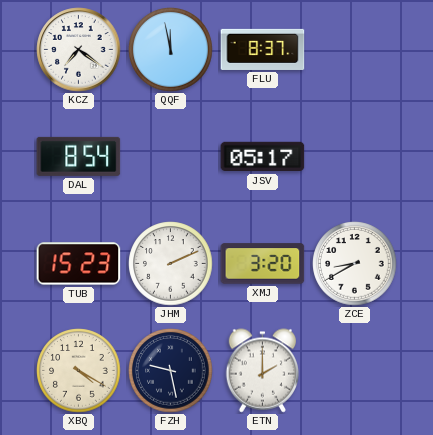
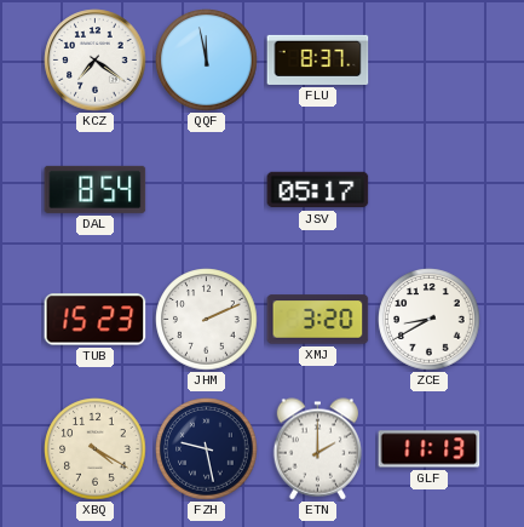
GLF: none -> 11:13
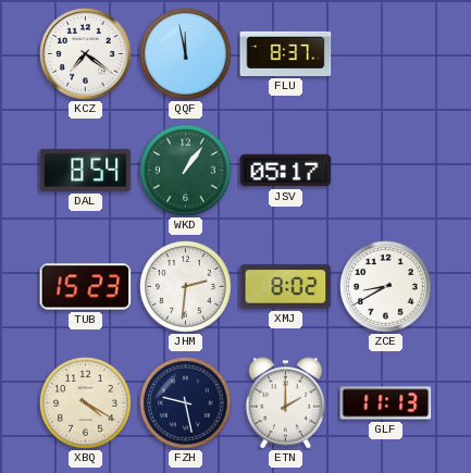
WKD: none -> 1:06
JHM: 2:11 -> 2:31
XMJ: 3:20 -> 8:02
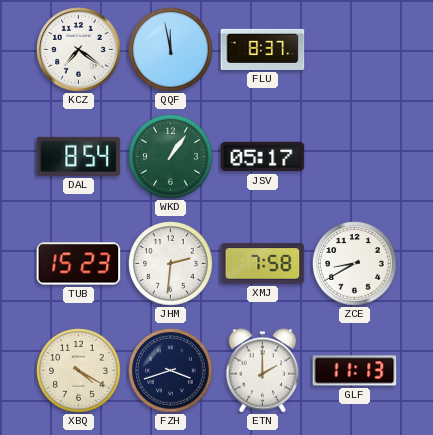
XMJ: 8:02 -> 7:58
FZH: 9:28 -> 3:42
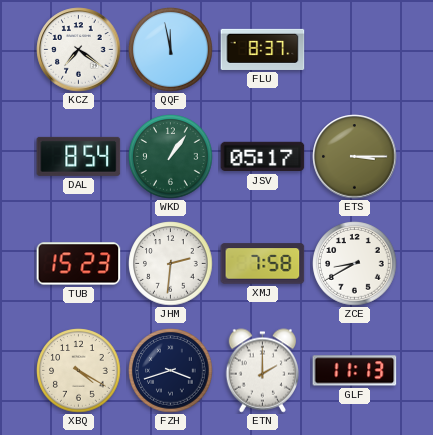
ETS: none -> 3:15
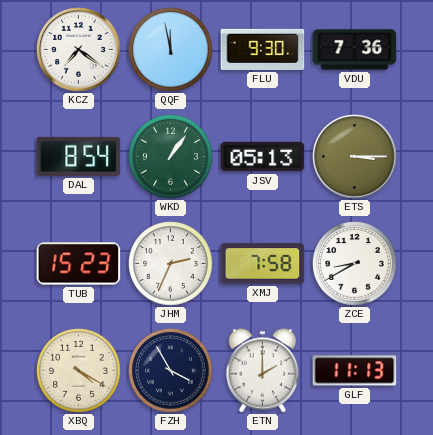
FLU: 8:37 -> 9:30
VDU: none -> 7:36
JSV: 05:17 -> 05:13
JHM: 2:31 -> 2:34
FZH: 3:42 -> 3:55
